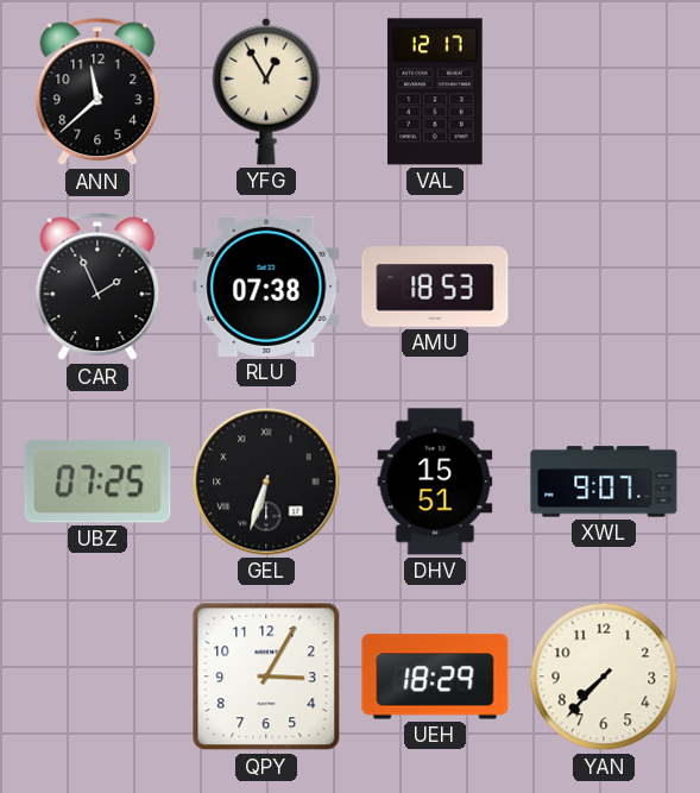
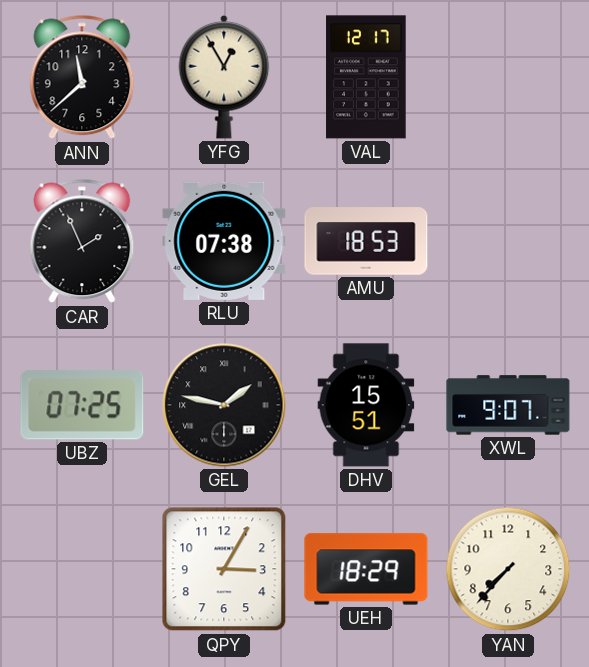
GEL: 6:33 -> 1:47
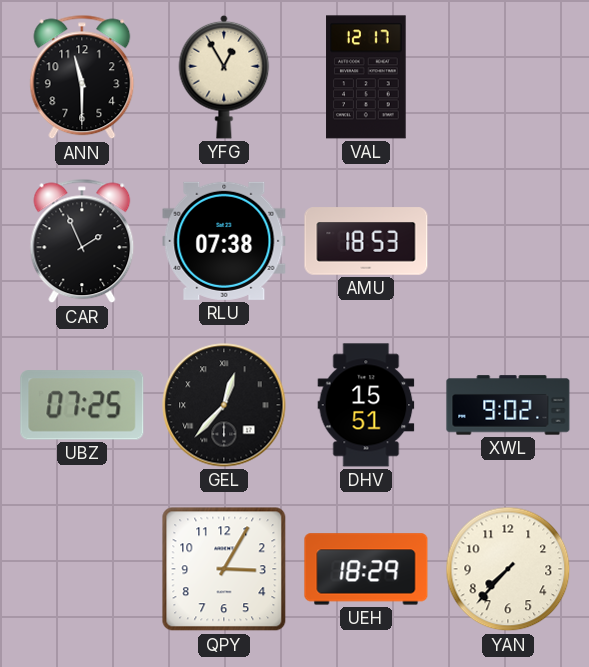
ANN: 11:38 -> 11:30
GEL: 1:47 -> 12:37
XWL: 9:07 -> 9:02
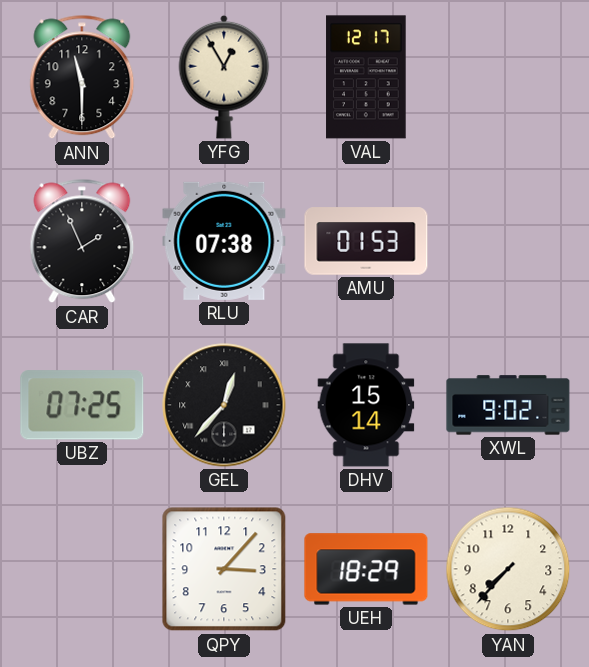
AMU: 18:53 -> 01:53
DHV: 15:51 -> 15:14
QPY: 3:05 -> 3:07
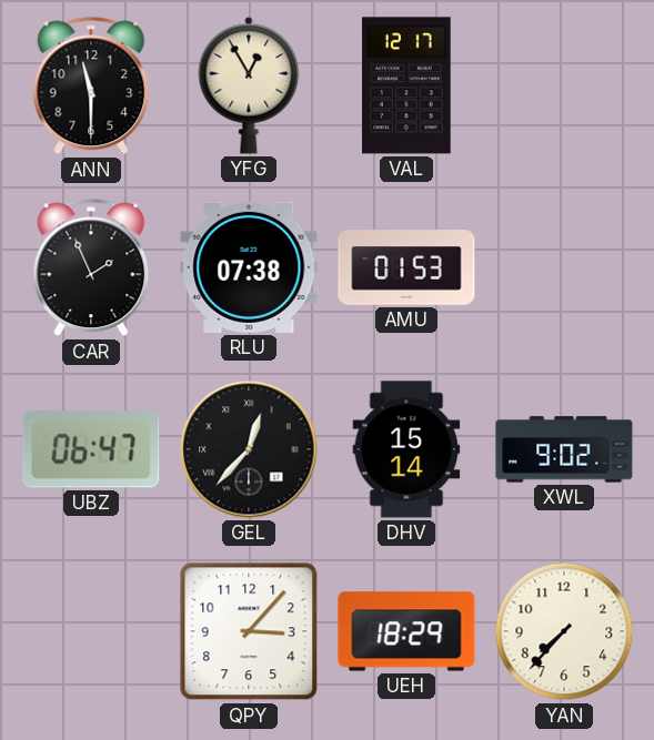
UBZ: 07:25 -> 06:47
